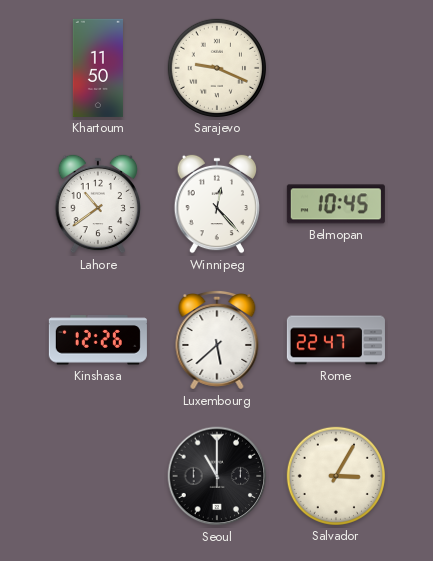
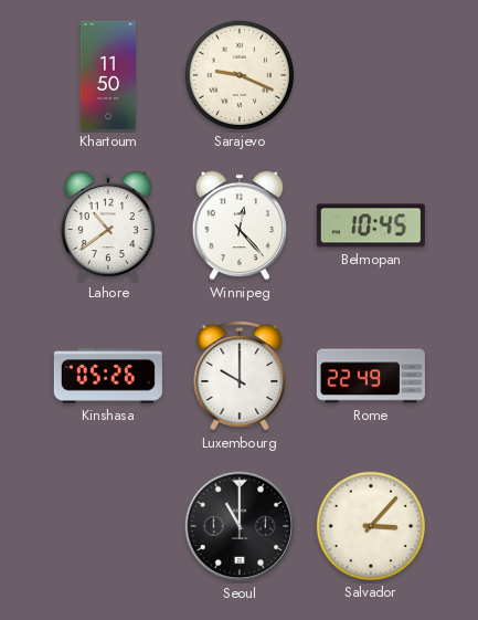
Kinshasa: 12:26 -> 05:26
Luxembourg: 5:38 -> 10:00
Rome: 22:47 -> 22:49
Salvador: 3:05 -> 3:07
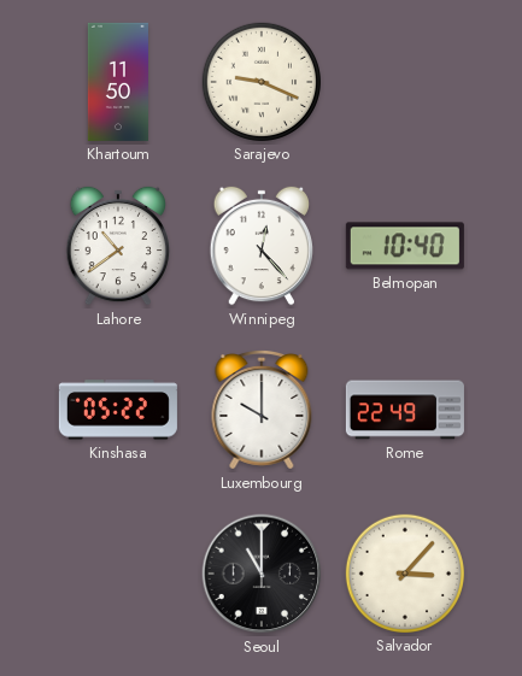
Belmopan: 10:45 -> 10:40
Kinshasa: 05:26 -> 05:22
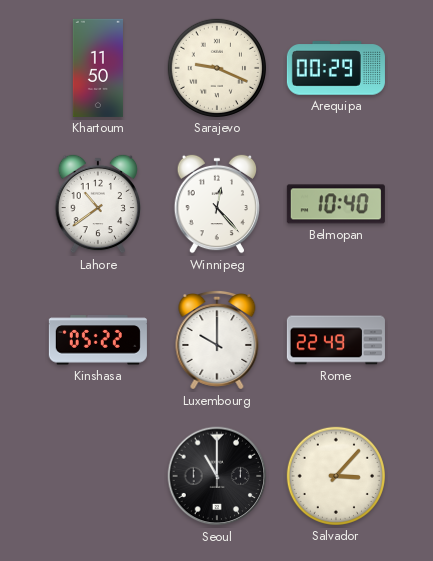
Arequipa: none -> 00:29
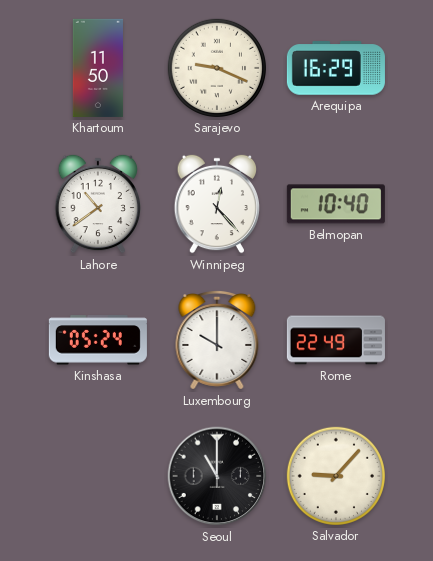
Arequipa: 00:29 -> 16:29
Kinshasa: 05:22 -> 05:24
Salvador: 3:07 -> 9:07
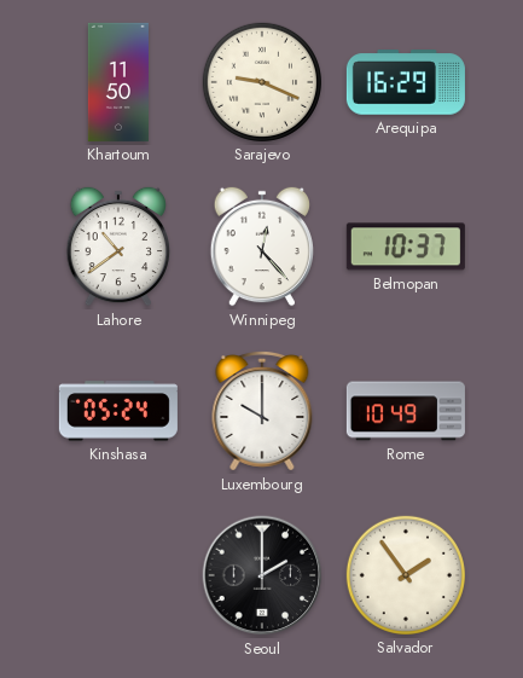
Belmopan: 10:40 -> 10:37
Rome: 22:49 -> 10:49
Seoul: 11:00 -> 2:00
Salvador: 9:07 -> 1:54
